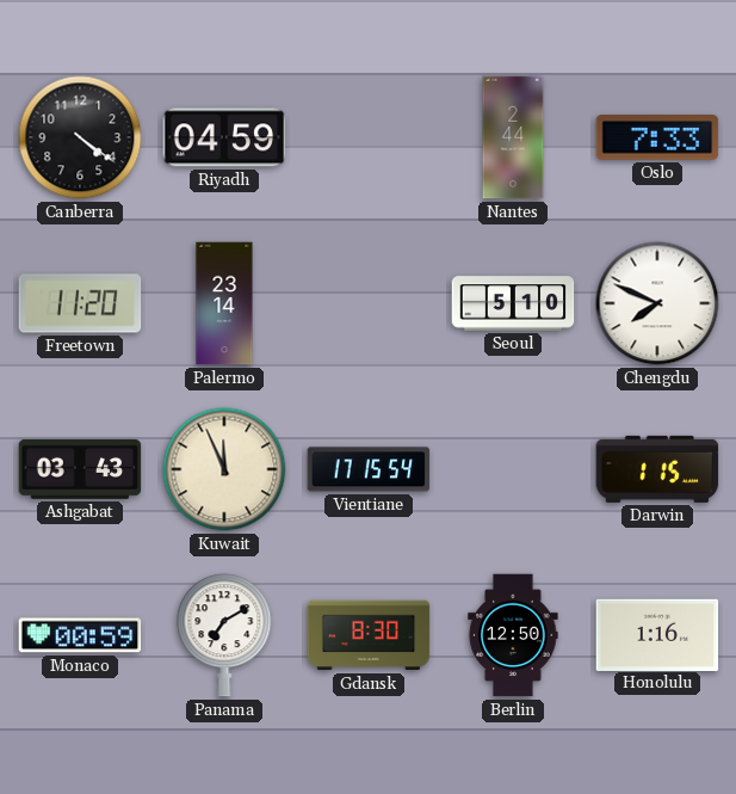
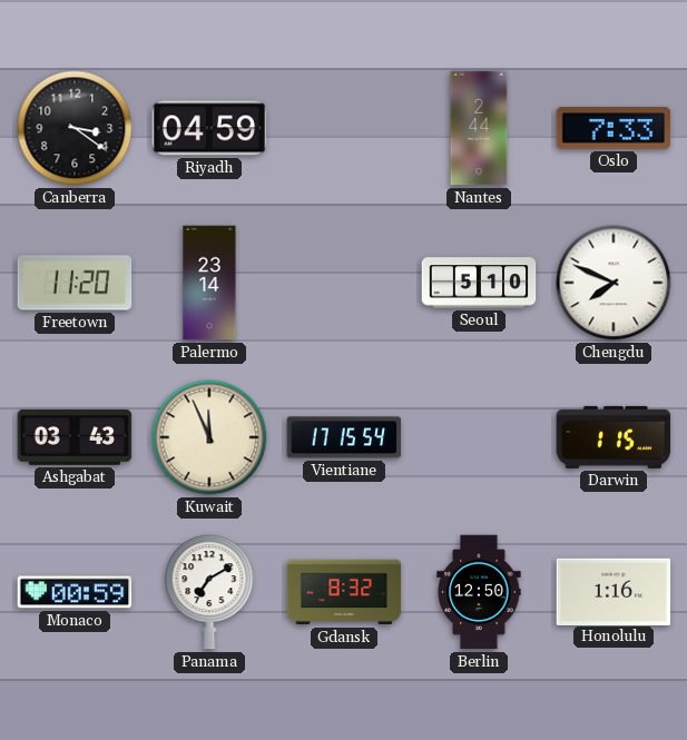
Canberra: 4:21 -> 3:21
Gdansk: 8:30 -> 8:32
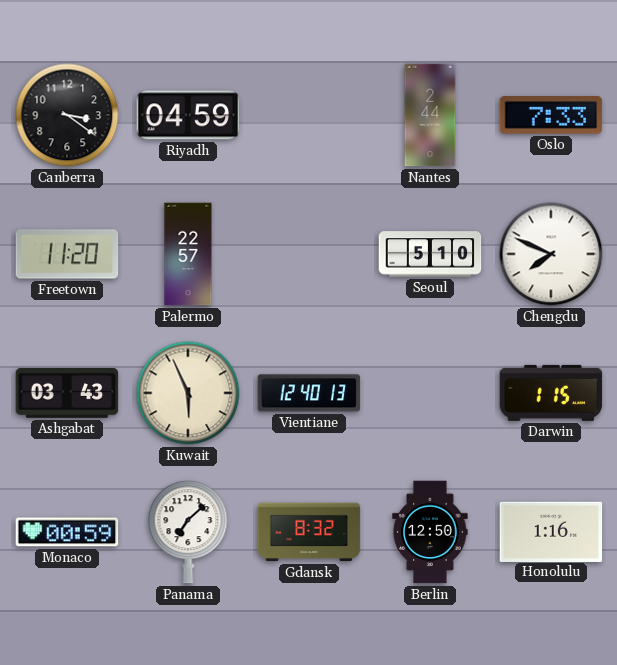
Palermo: 23:14 -> 22:57
Kuwait: 11:56 -> 5:56
Vientiane: 17:15 -> 12:40
Panama: 7:10 -> 7:08
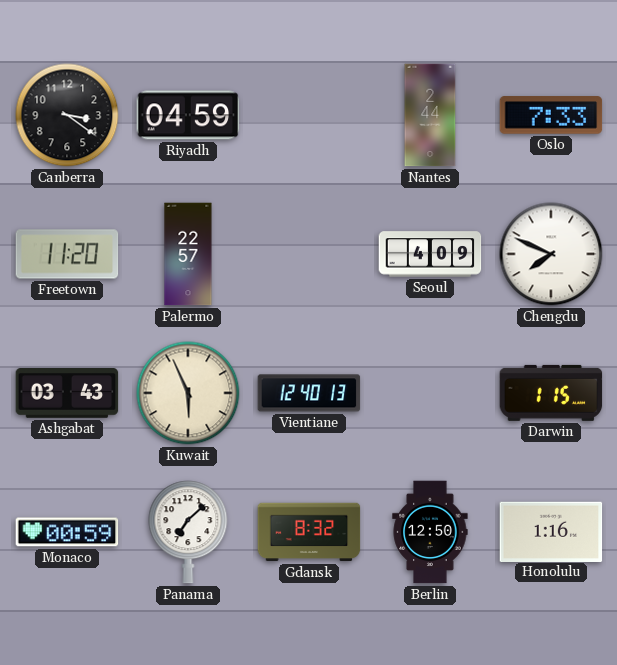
Seoul: 5:10 -> 4:09
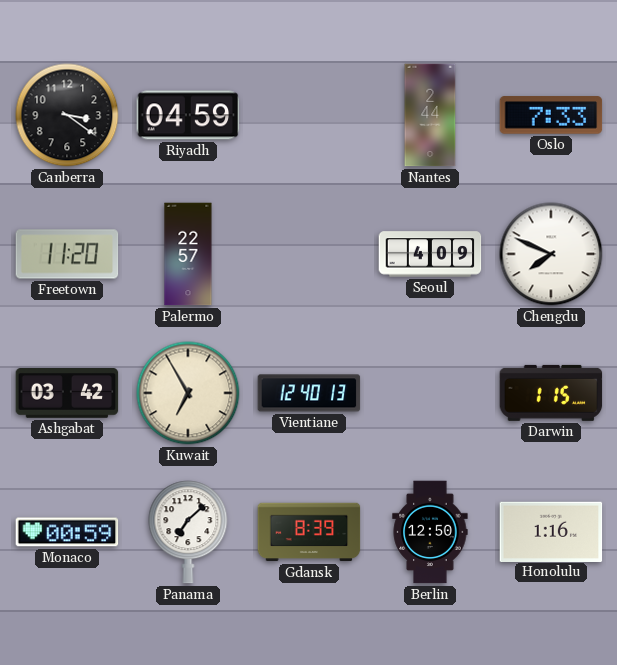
Ashgabat: 03:43 -> 03:42
Kuwait: 5:56 -> 6:55
Gdansk: 8:32 -> 8:39
